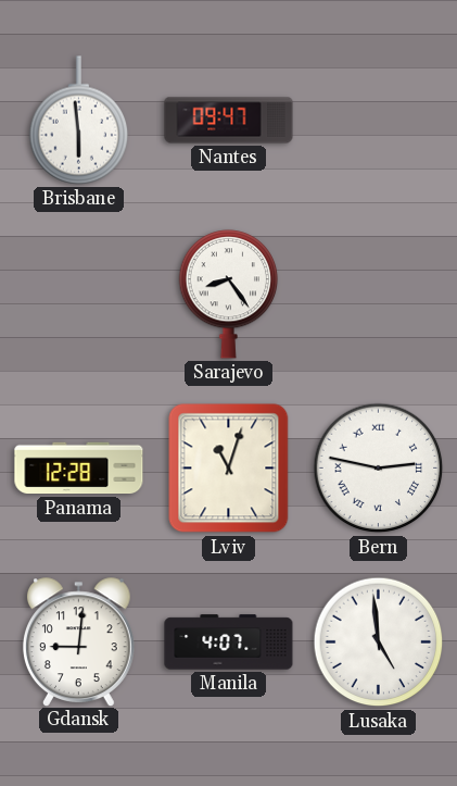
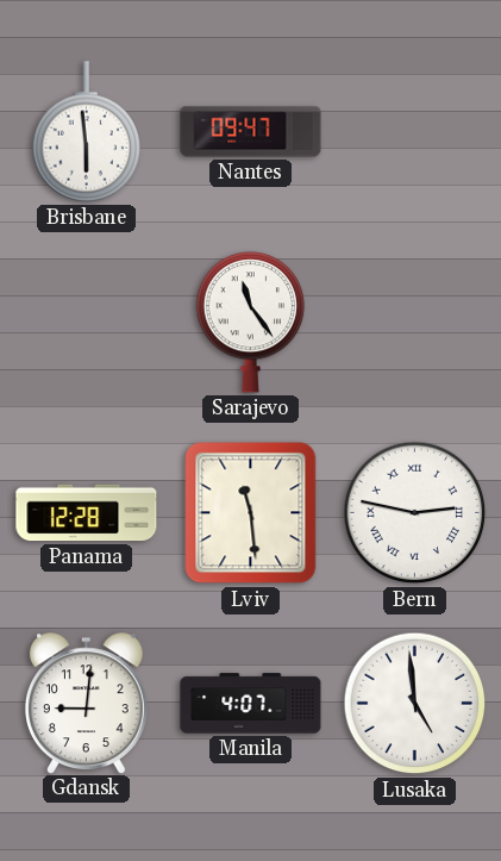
Sarajevo: 8:24 -> 11:24
Lviv: 11:03 -> 11:29
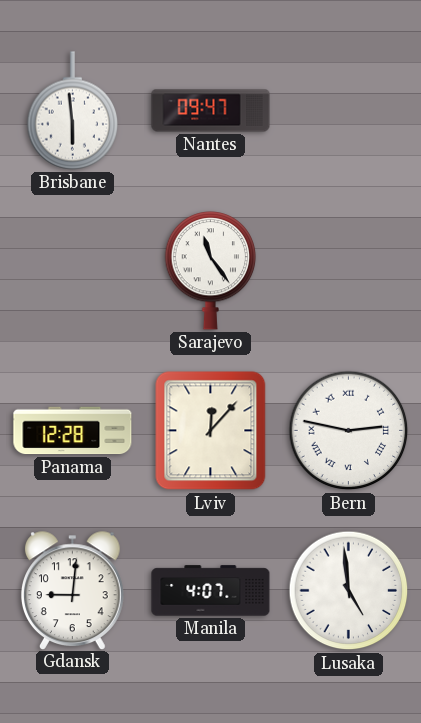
Lviv: 11:29 -> 12:07
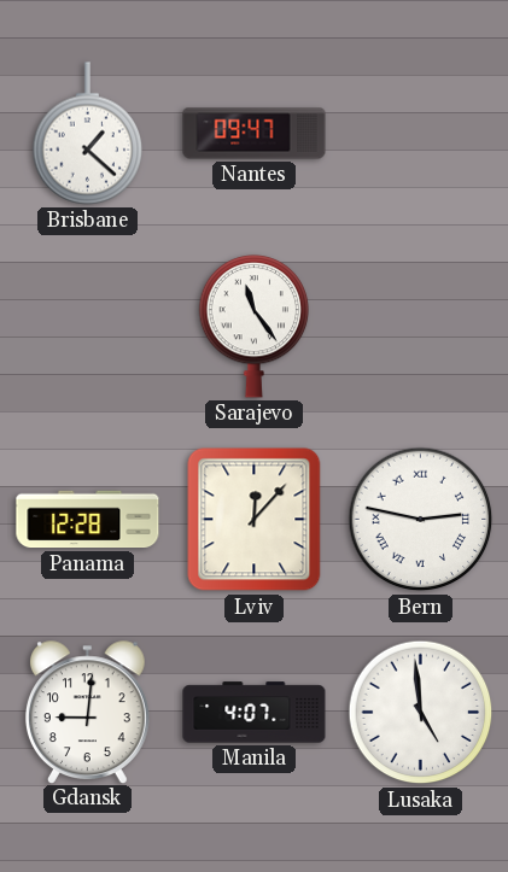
Brisbane: 5:59 -> 1:22
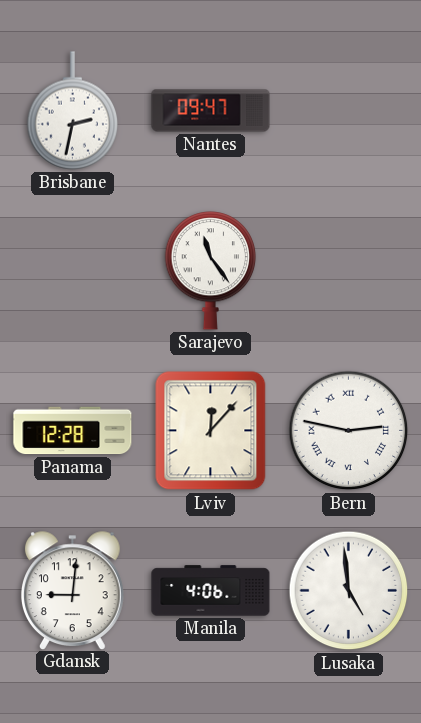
Brisbane: 1:22 -> 2:32
Manila: 4:07 -> 4:06
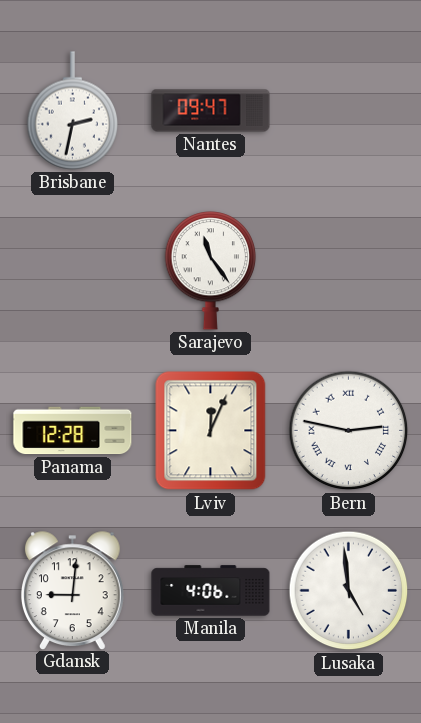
Lviv: 12:07 -> 12:04
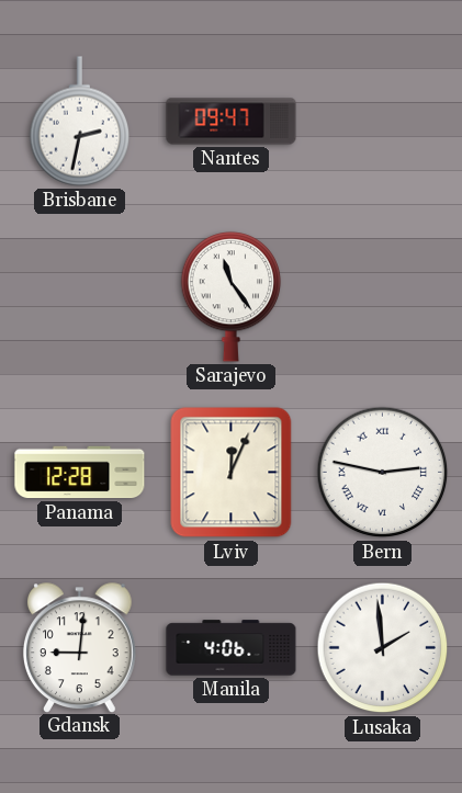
Lusaka: 4:59 -> 1:59
